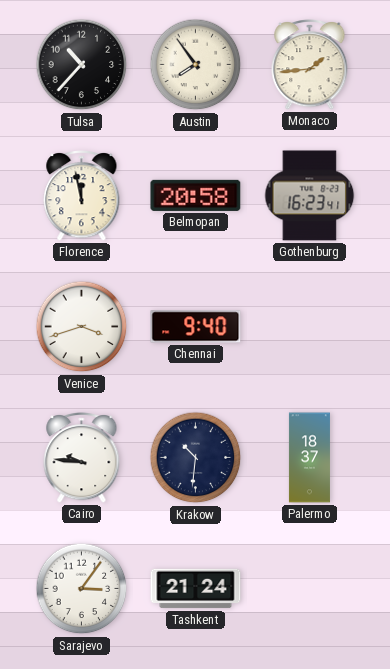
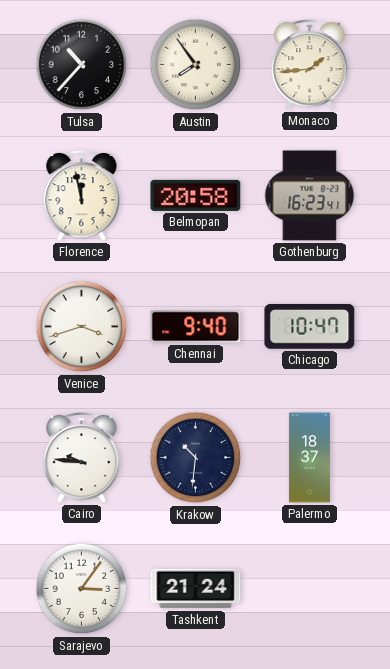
Chicago: none -> 10:47
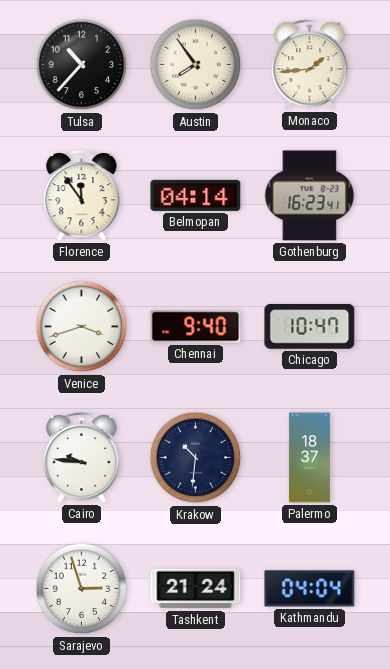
Florence: 11:58 -> 11:54
Belmopan: 20:58 -> 04:14
Sarajevo: 3:06 -> 2:57
Kathmandu: none -> 04:04
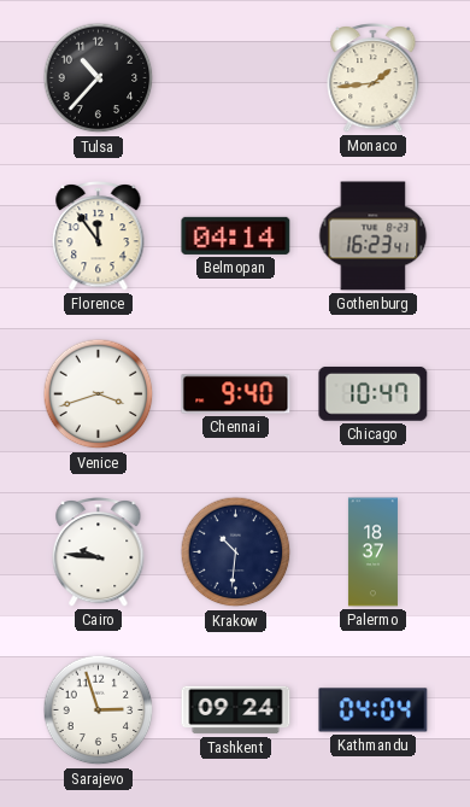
Austin: 7:54 -> none
Tashkent: 21:24 -> 09:24
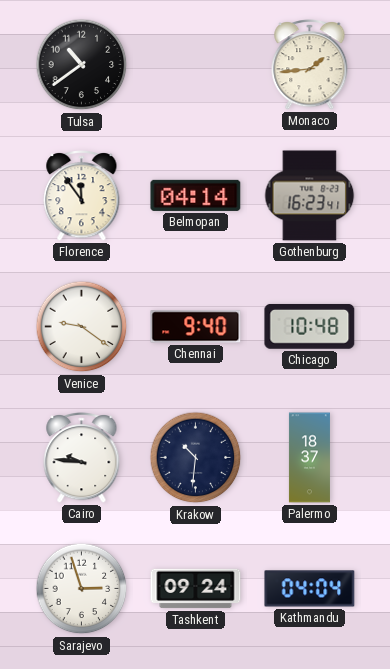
Tulsa: 10:37 -> 10:39
Venice: 3:42 -> 9:21
Chicago: 10:47 -> 10:48
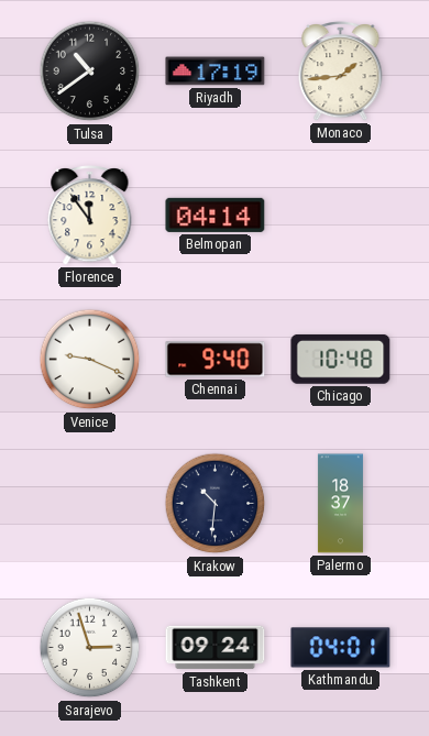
Riyadh: none -> 17:19
Gothenburg: 16:23 -> none
Venice: 9:21 -> 9:19
Cairo: 9:46 -> none
Kathmandu: 04:04 -> 04:01
